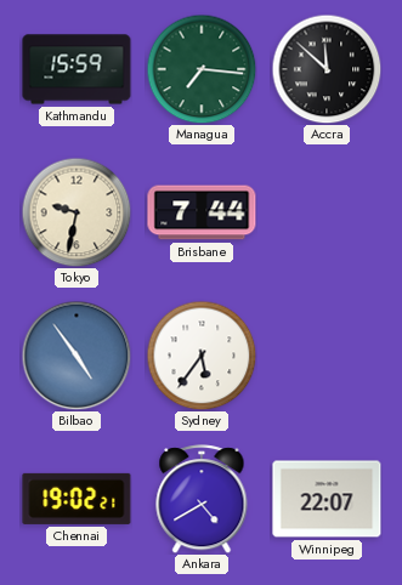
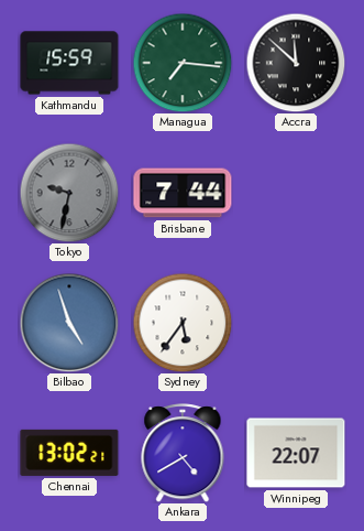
Tokyo dial: cream -> grey
Bilbao: 4:54 -> 4:57
Chennai: 19:02 -> 13:02
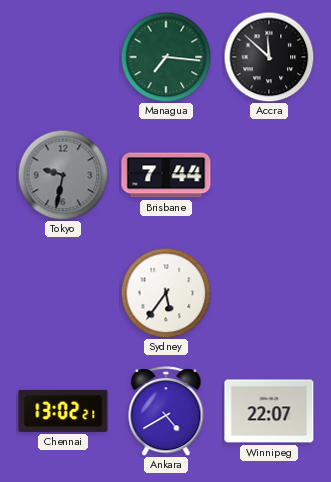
Kathmandu: 15:59 -> none
Bilbao: 4:57 -> none
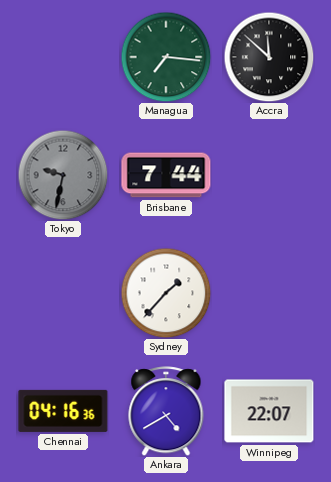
Sydney: 5:36 -> 1:37
Chennai: 13:02 -> 04:16
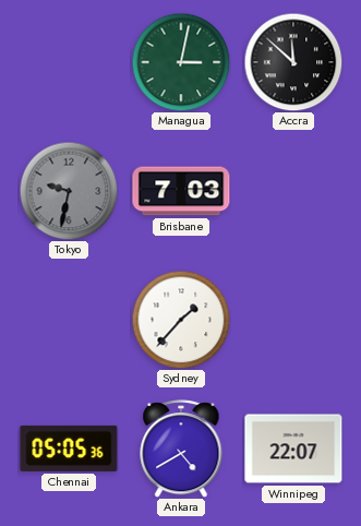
Managua: 7:16 -> 3:02
Brisbane: 7:44 -> 7:03
Chennai: 04:16 -> 05:05
